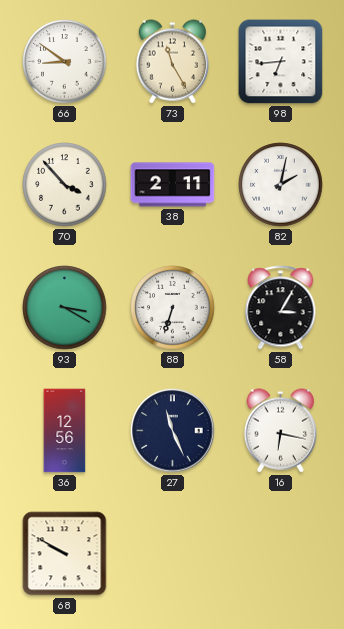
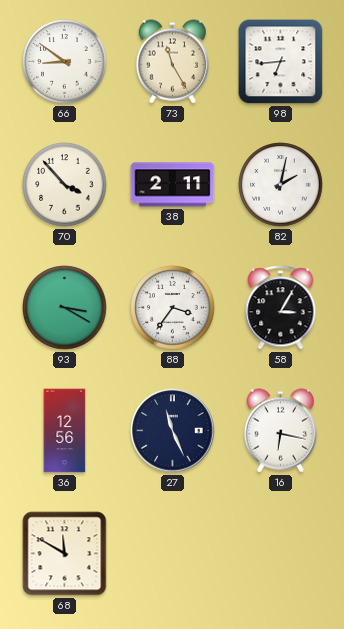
88: 6:33 -> 3:36
68: 9:50 -> 11:50
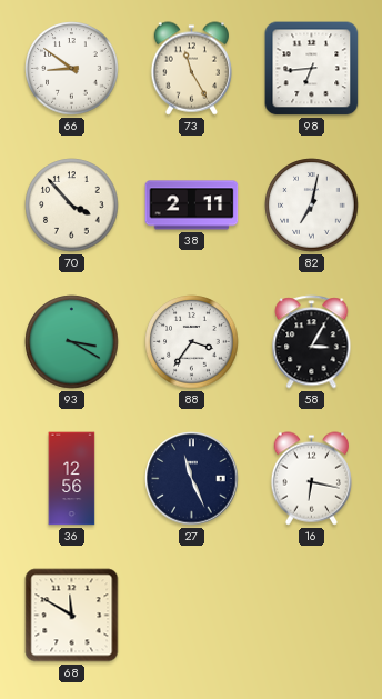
82: 2:02 -> 7:02
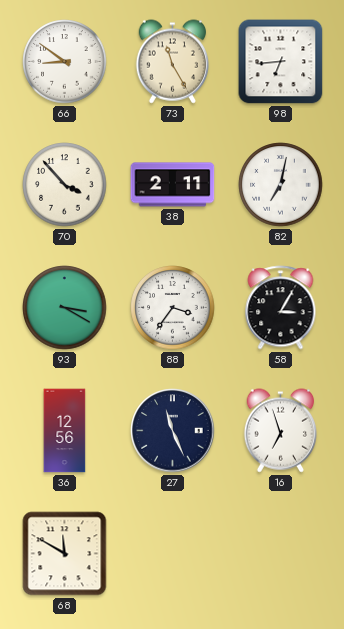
16: 6:17 -> 6:57
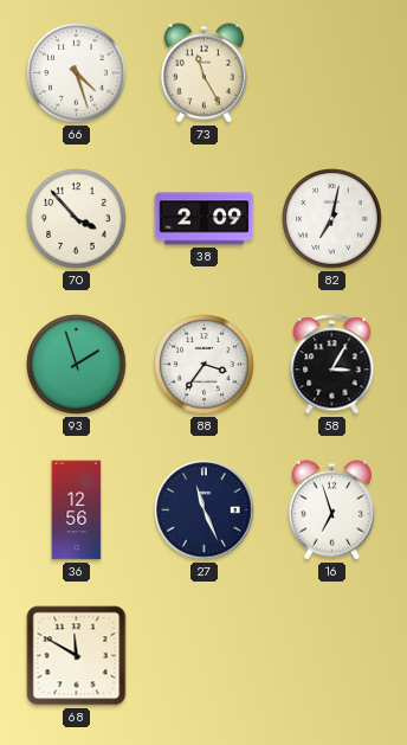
66: 8:51 -> 4:27
98: 6:44 -> none
38: 2:11 -> 2:09
93: 3:20 -> 1:57
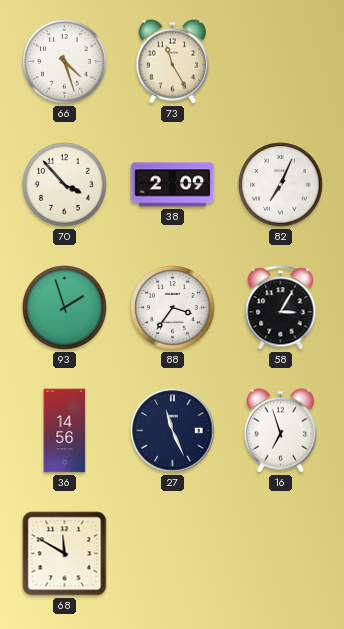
82: 7:02 -> 7:04
36: 12:56 -> 14:56
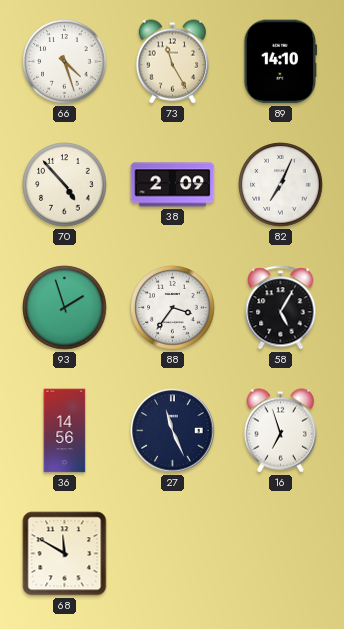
89: none -> 14:10
70: 3:53 -> 4:53
58: 3:05 -> 5:05
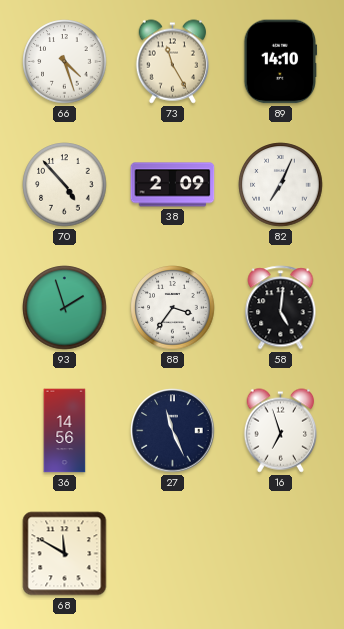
58: 5:05 -> 5:01
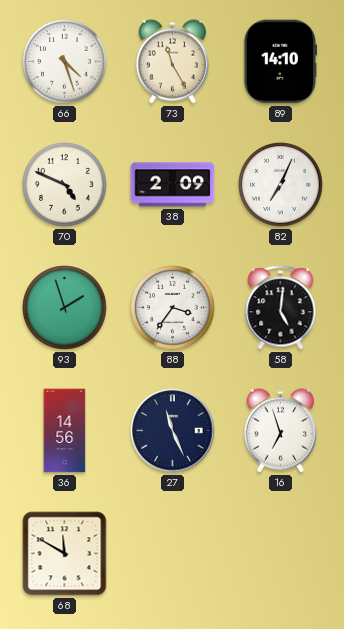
70: 4:53 -> 4:49
